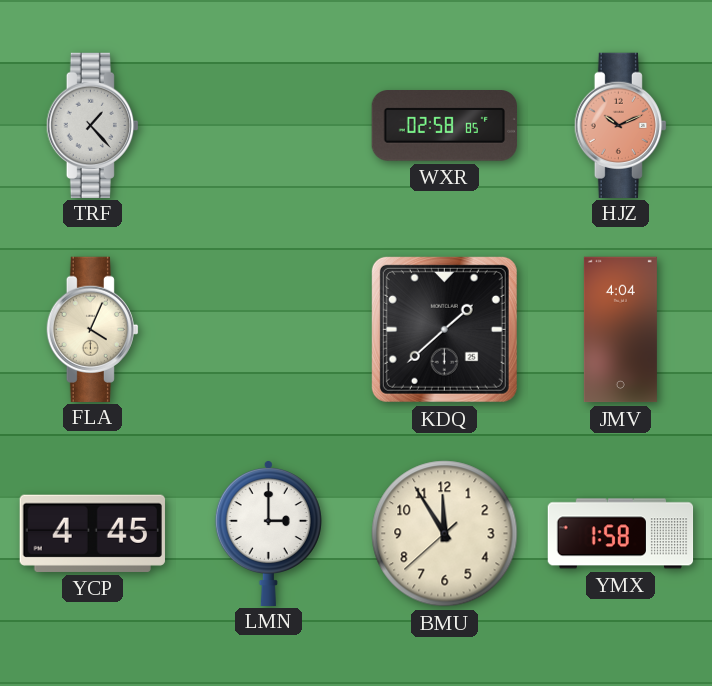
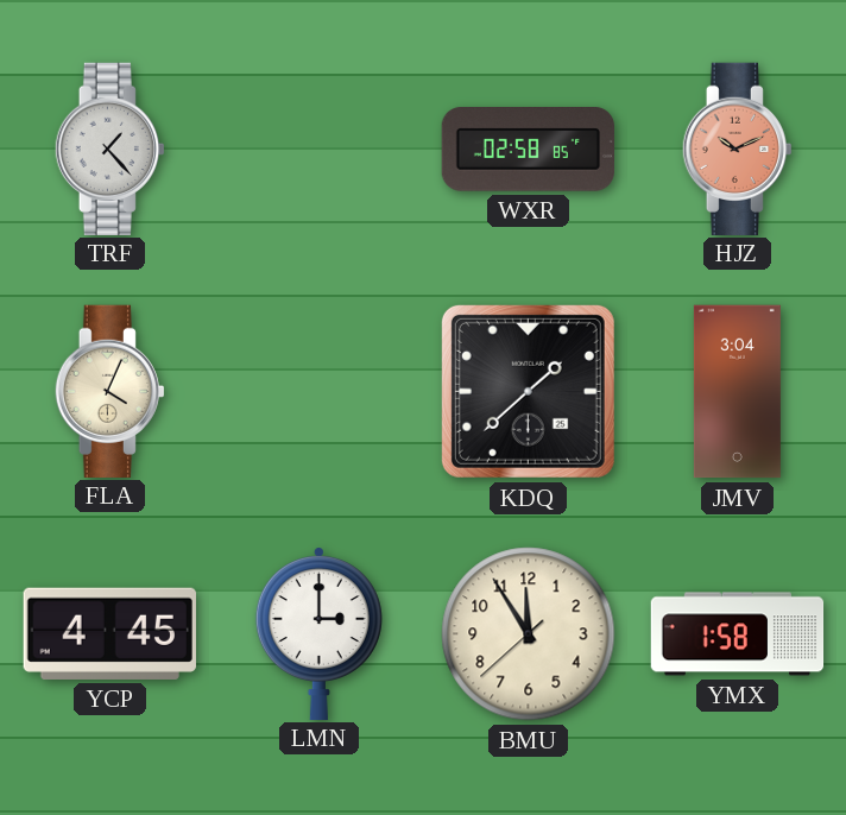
JMV: 4:04 -> 3:04
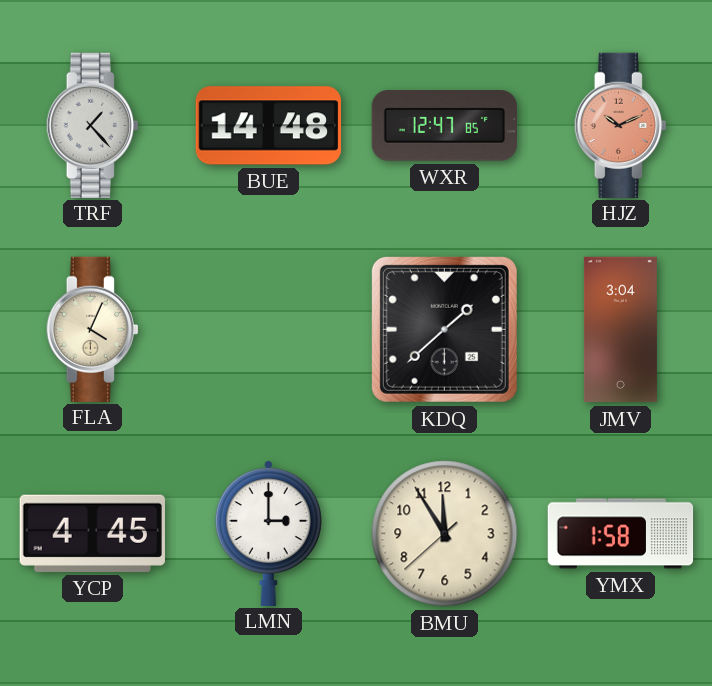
BUE: none -> 14:48
WXR: 02:58 -> 12:47
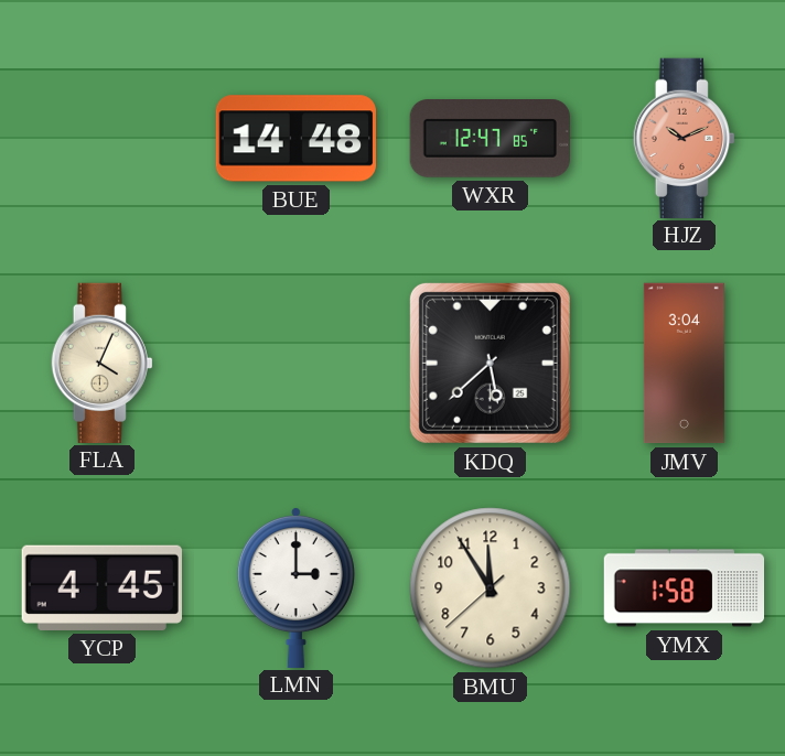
TRF: 1:23 -> none
KDQ: 1:38 -> 5:38
